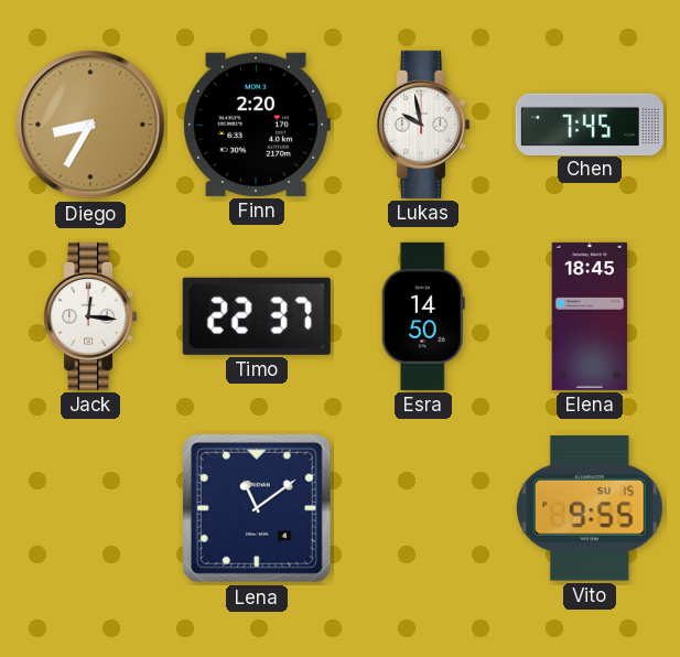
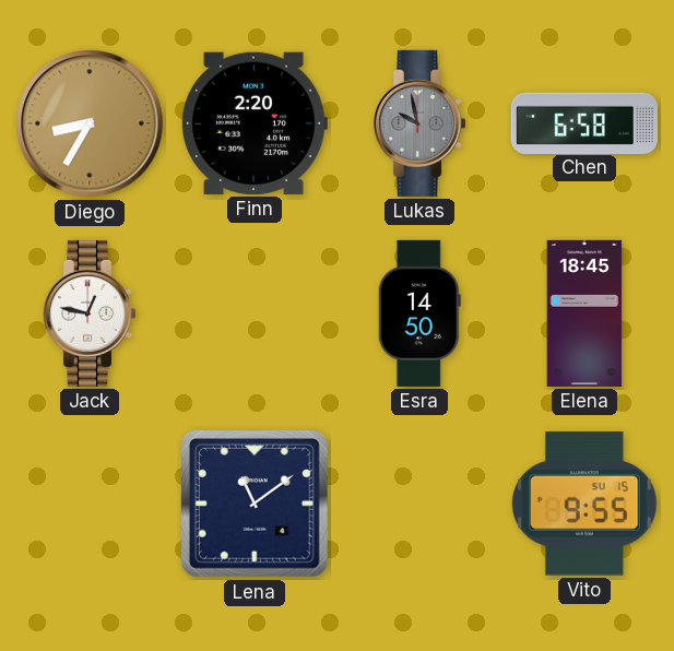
Lukas dial: white -> grey
Chen: 7:45 -> 6:58
Jack: 12:16 -> 12:47
Timo: 22:37 -> none
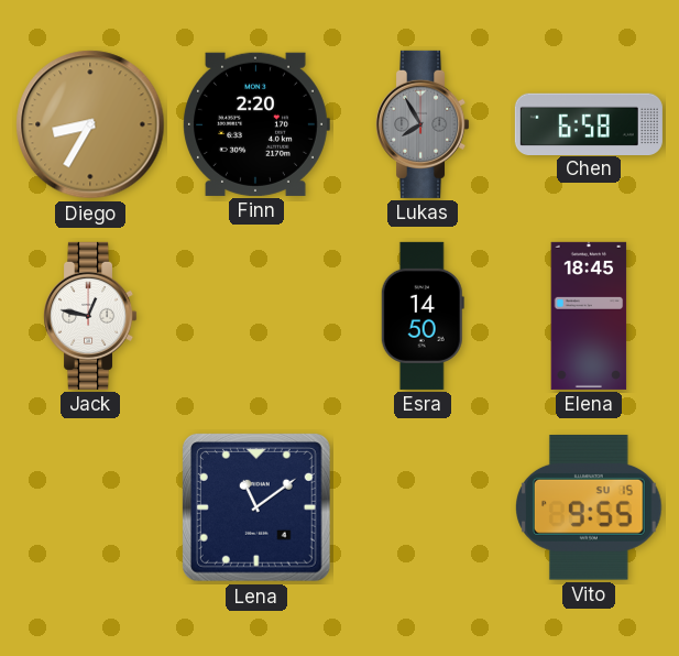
Lukas: 9:58 -> 7:55
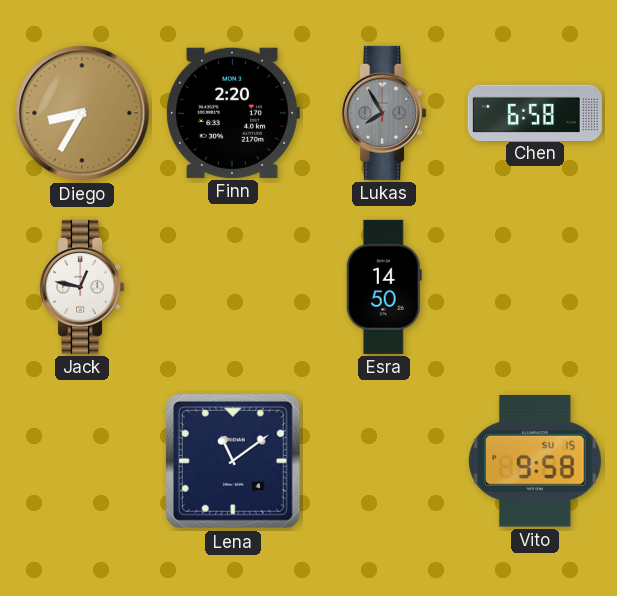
Elena: 18:45 -> none
Vito: 9:55 -> 9:58
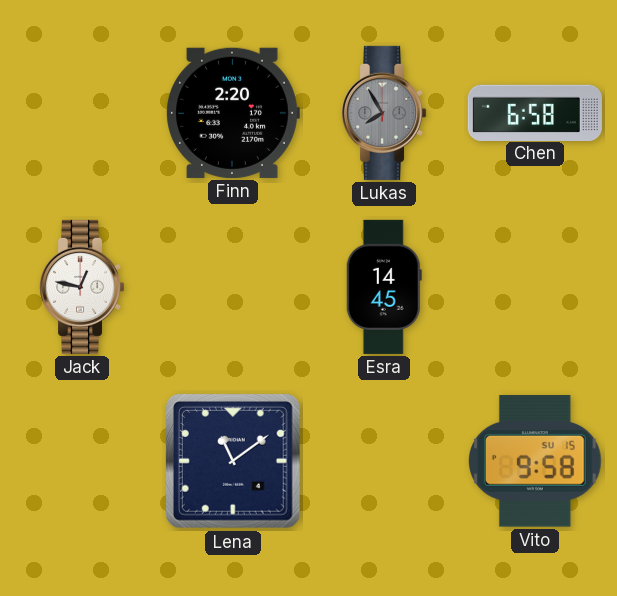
Diego: 8:35 -> none
Esra: 14:50 -> 14:45
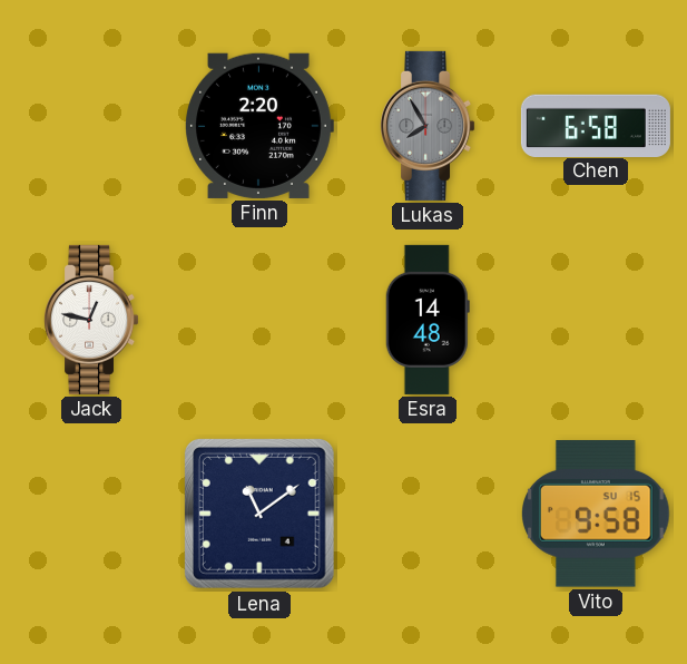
Esra: 14:45 -> 14:48
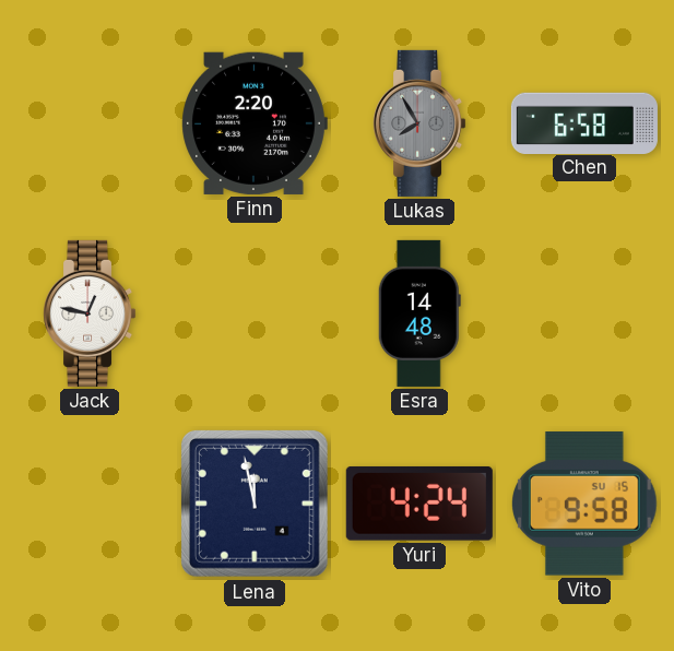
Lena: 11:09 -> 11:58
Yuri: none -> 4:24
